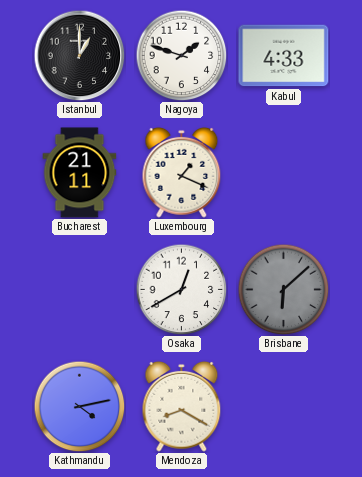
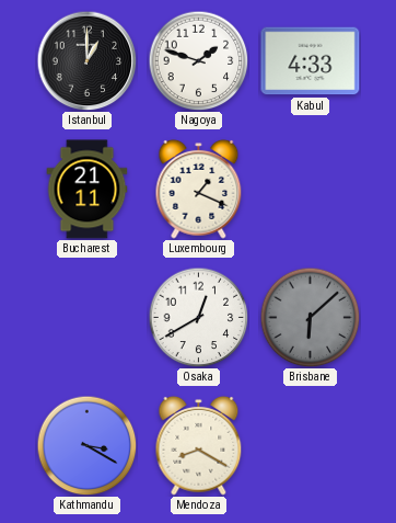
Kathmandu: 4:13 -> 3:20
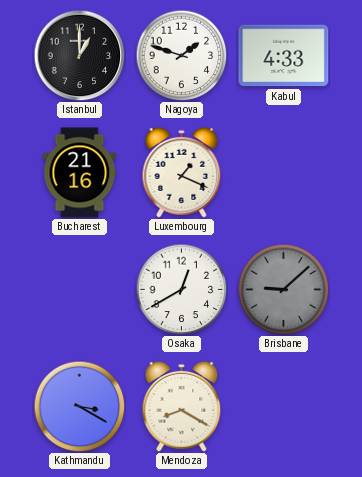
Bucharest: 21:11 -> 21:16
Brisbane: 6:08 -> 9:08
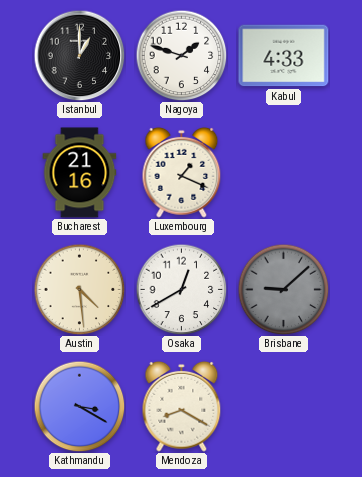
Austin: none -> 4:29
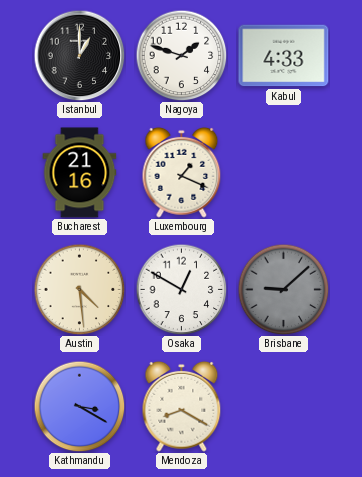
Osaka: 12:40 -> 12:50
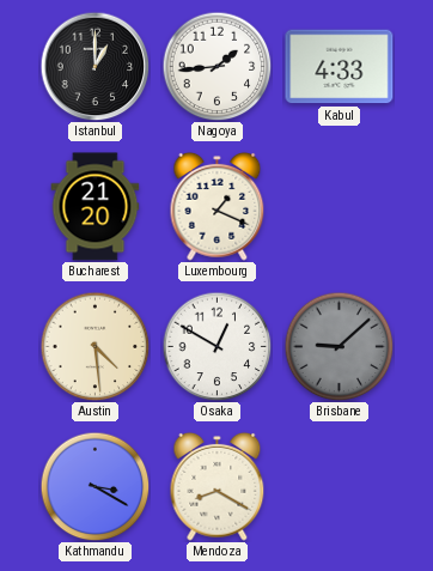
Nagoya: 1:48 -> 1:44
Bucharest: 21:16 -> 21:20
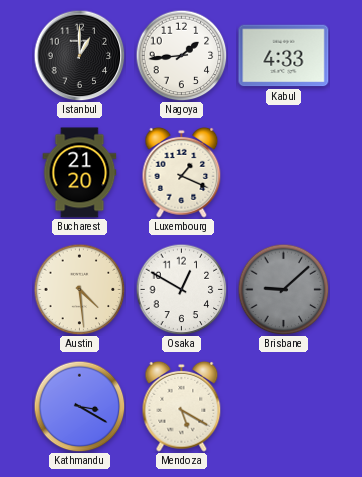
Mendoza: 8:20 -> 5:20
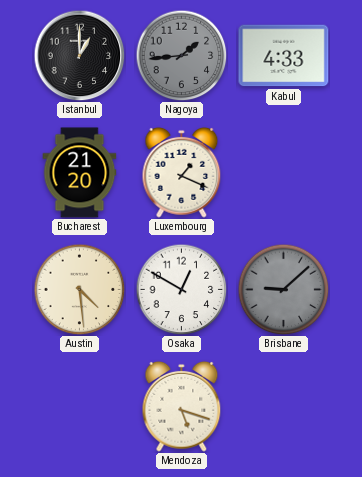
Nagoya dial: white -> grey
Kathmandu: 3:20 -> none
Mendoza: 5:20 -> 5:18
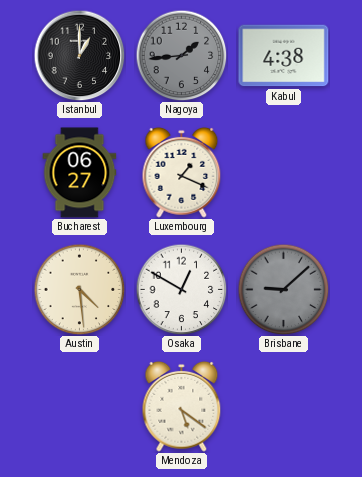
Kabul: 4:33 -> 4:38
Bucharest: 21:20 -> 06:27
Mendoza: 5:18 -> 5:21
